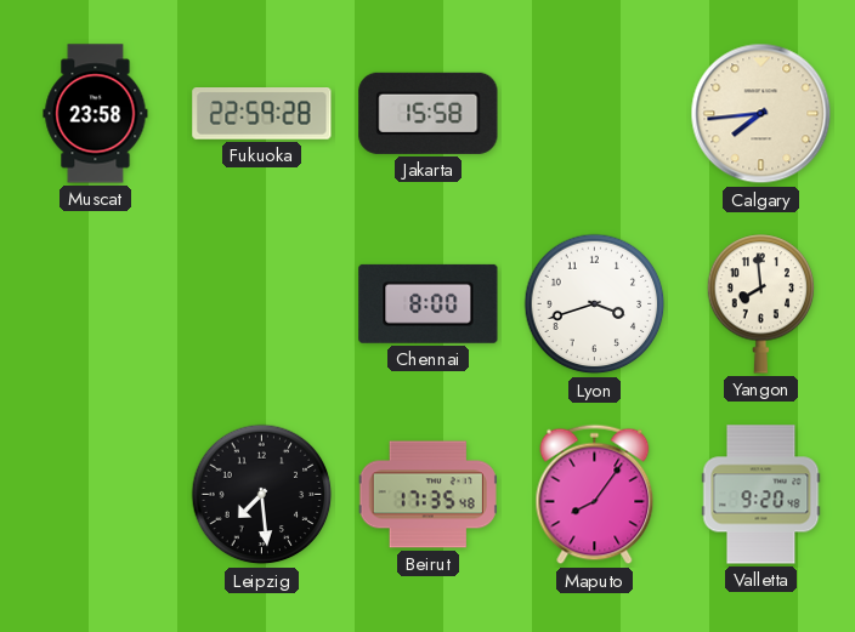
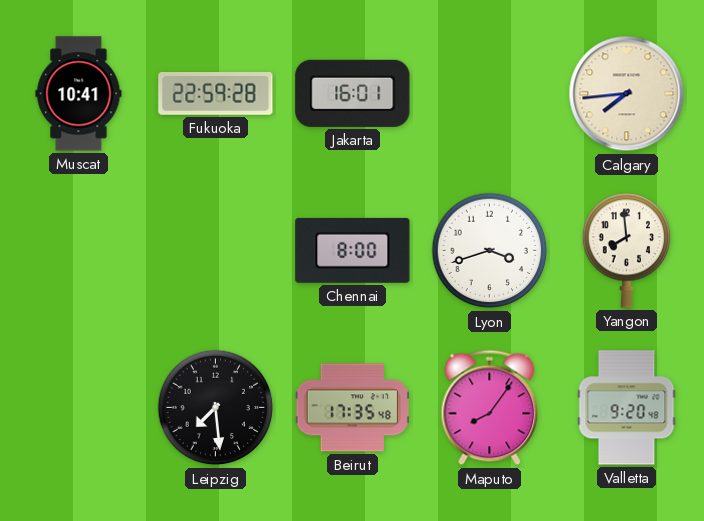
Muscat: 23:58 -> 10:41
Jakarta: 15:58 -> 16:01
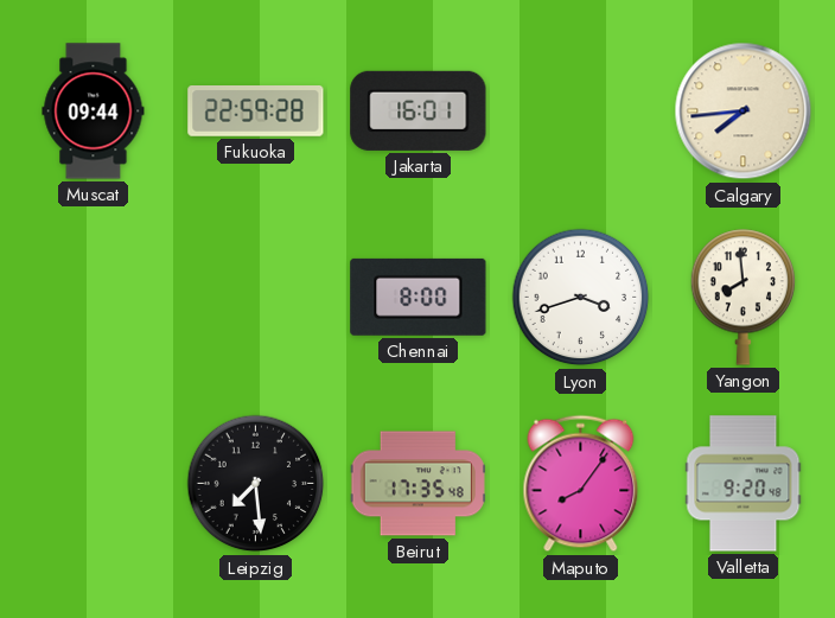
Muscat: 10:41 -> 09:44
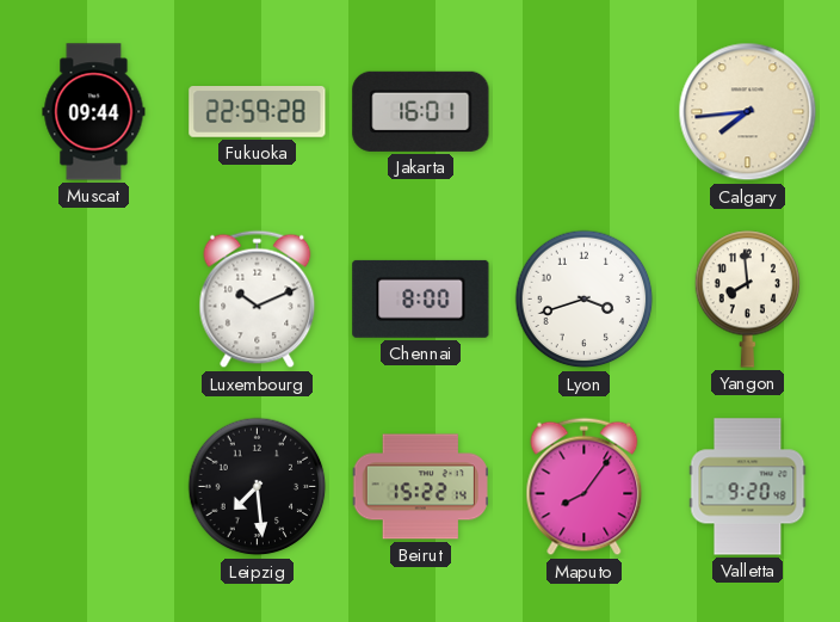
Luxembourg: none -> 10:11
Beirut: 17:35 -> 15:22
